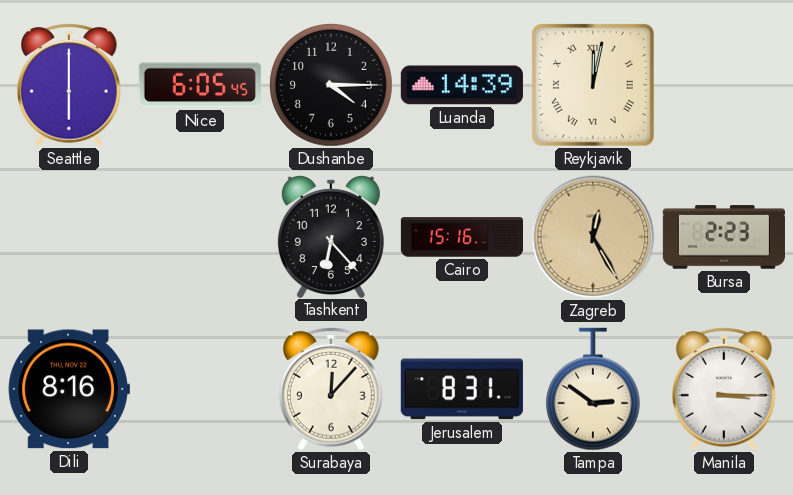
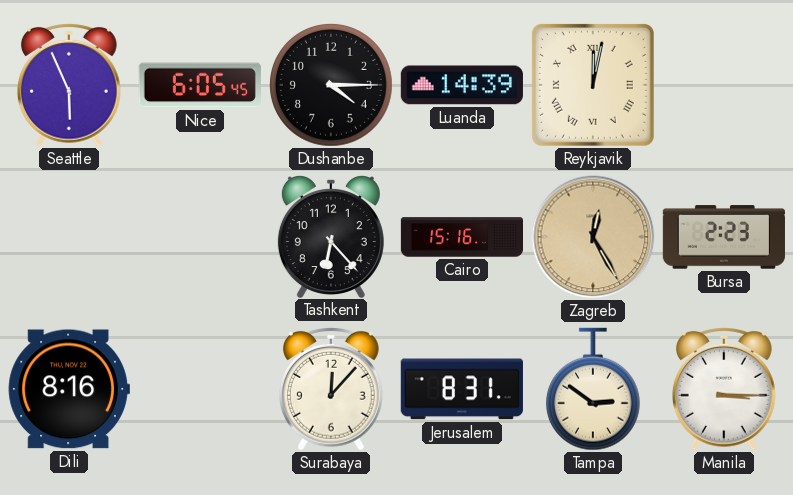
Seattle: 6:00 -> 5:56
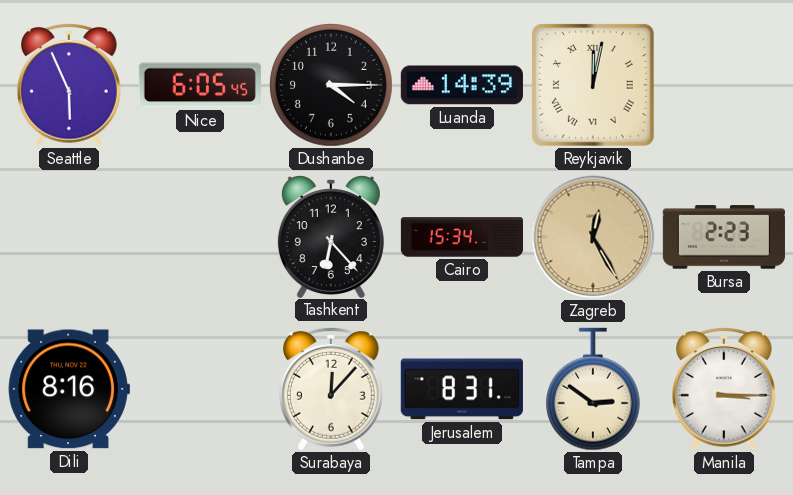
Cairo: 15:16 -> 15:34
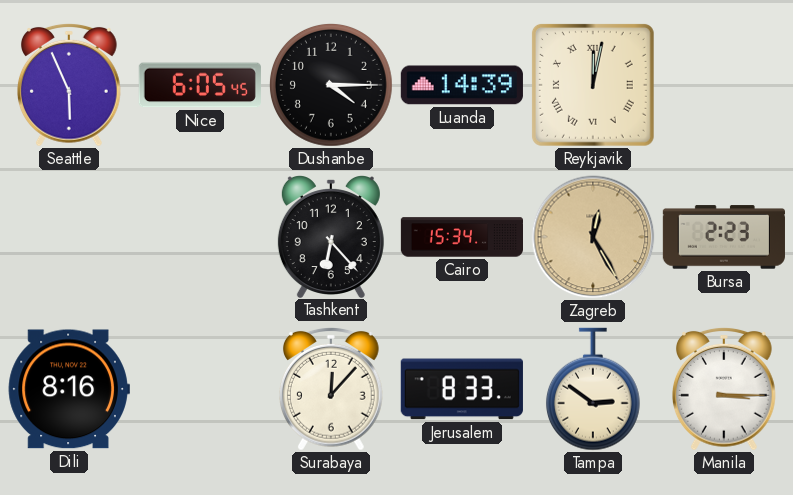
Jerusalem: 8:31 -> 8:33
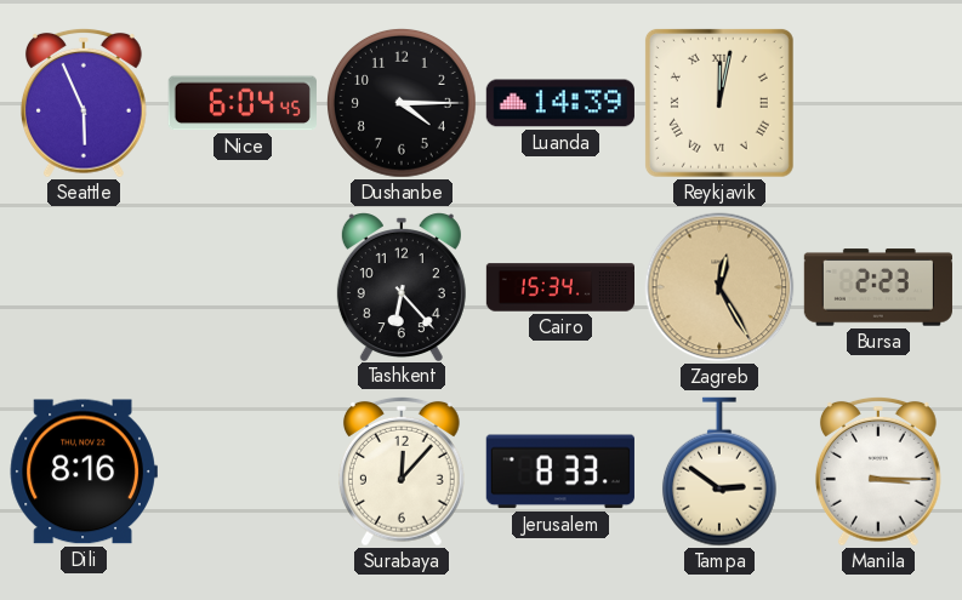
Nice: 6:05 -> 6:04
